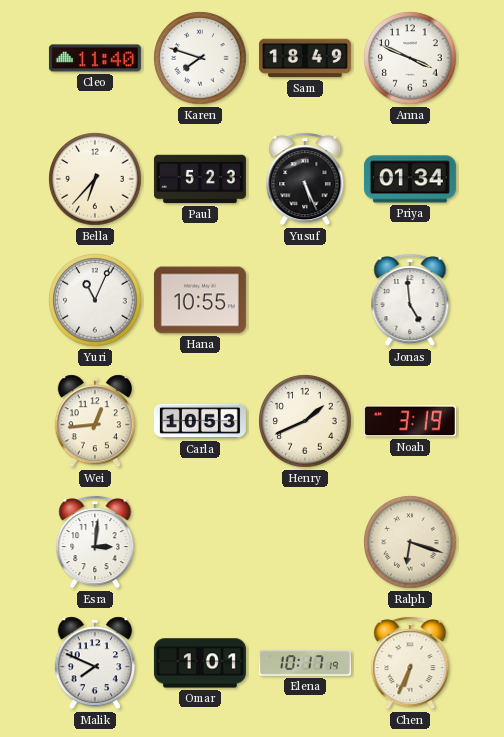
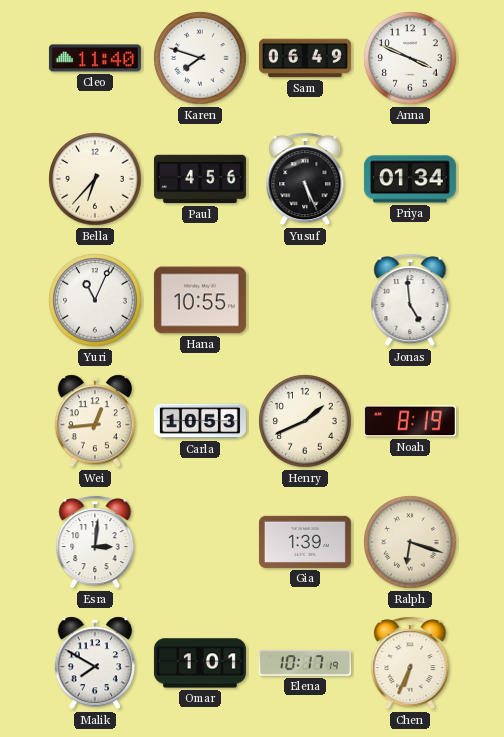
Sam: 18:49 -> 06:49
Paul: 5:23 -> 4:56
Noah: 3:19 -> 8:19
Gia: none -> 1:39
Malik: 7:49 -> 7:50
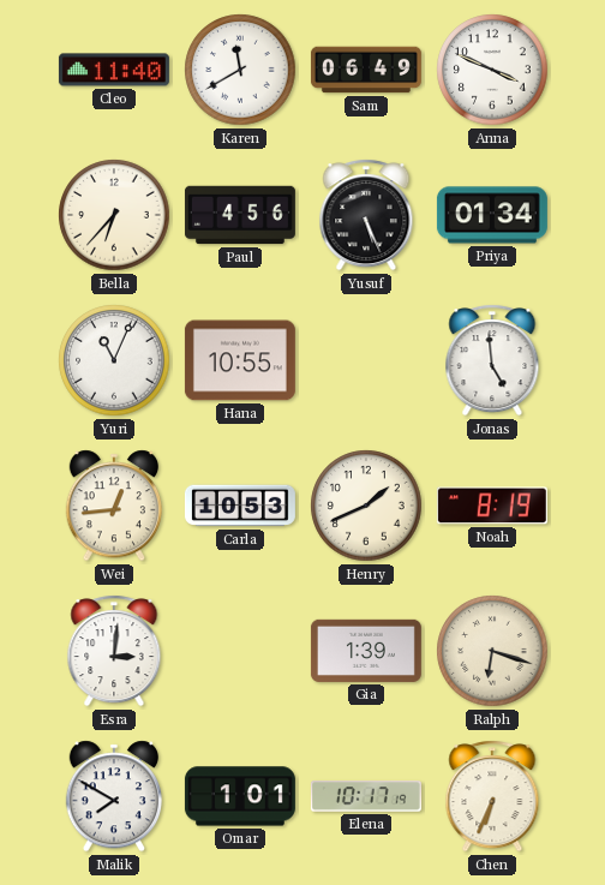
Karen: 7:48 -> 11:40
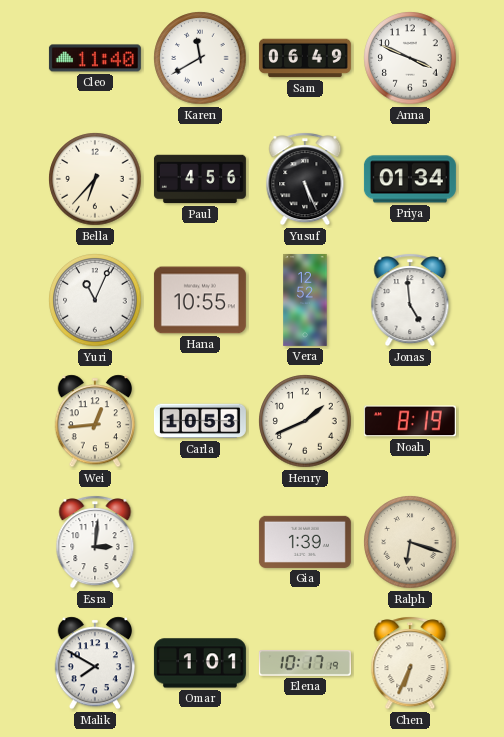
Vera: none -> 12:52
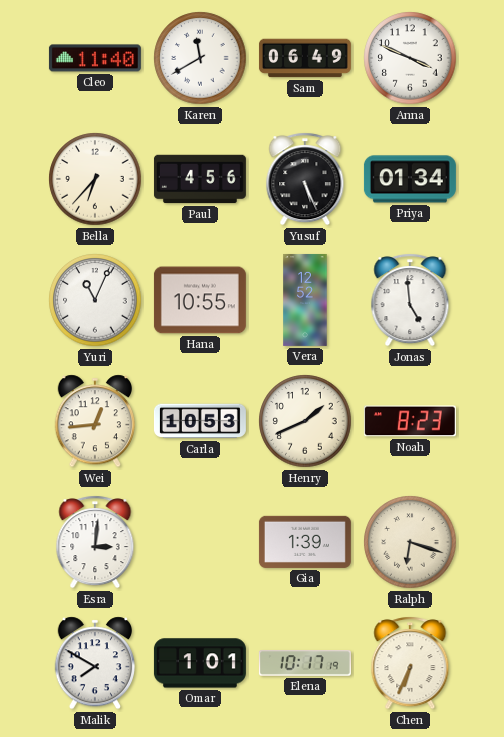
Noah: 8:19 -> 8:23
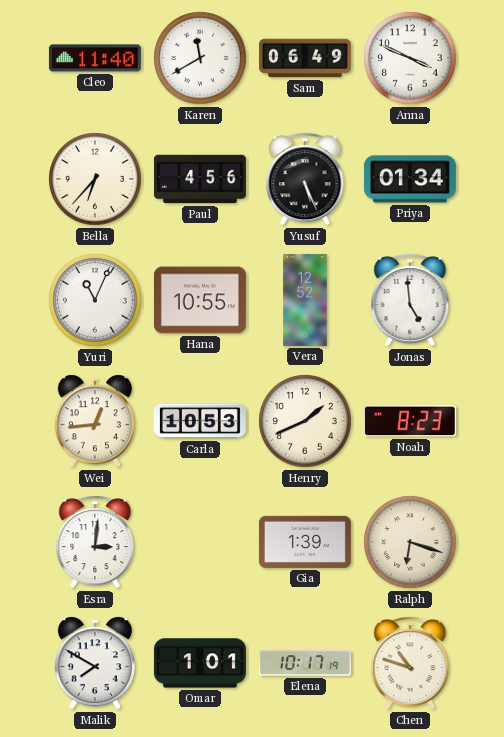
Chen: 6:34 -> 10:48
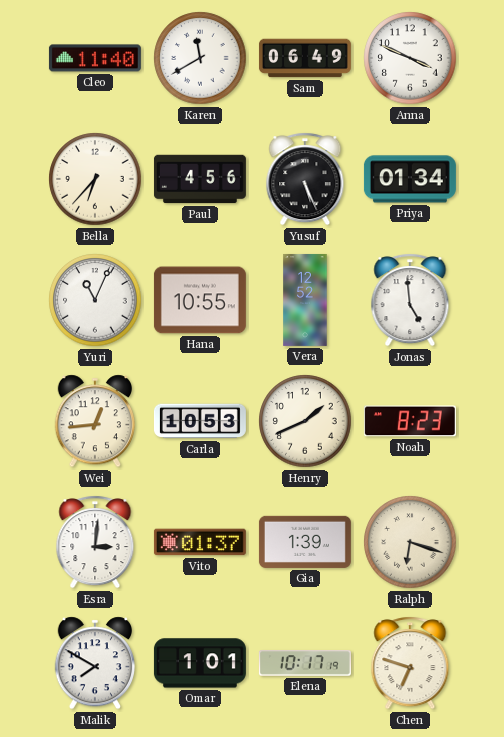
Vito: none -> 01:37
Chen: 10:48 -> 6:48
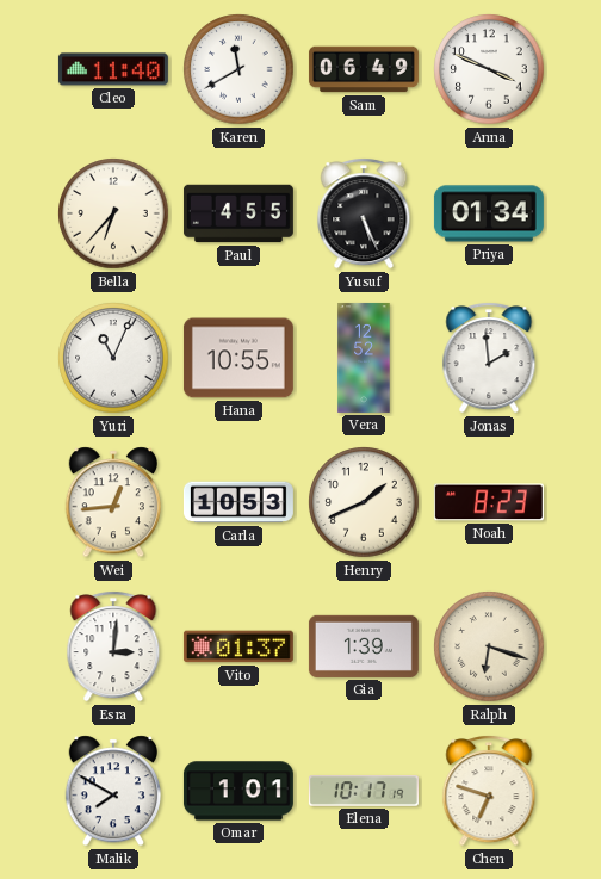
Paul: 4:56 -> 4:55
Jonas: 4:59 -> 1:59
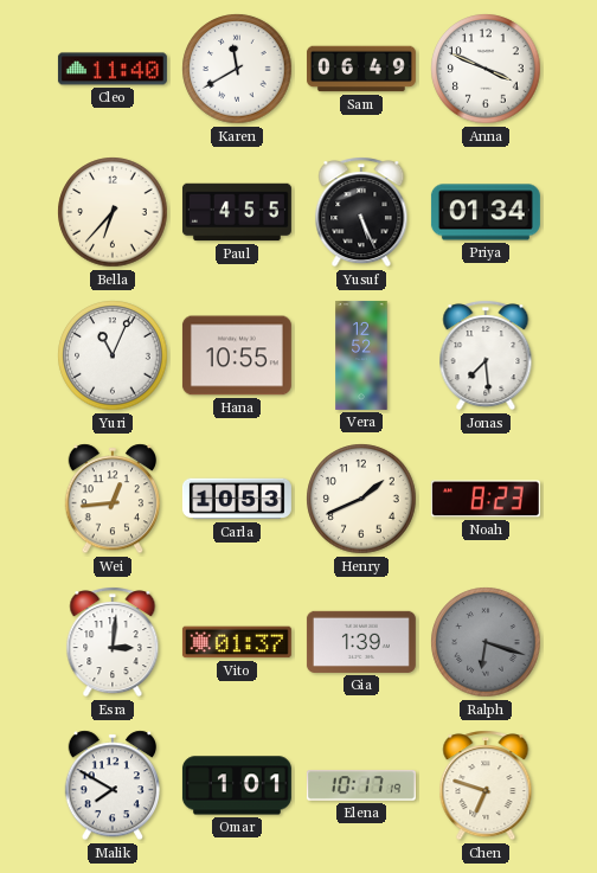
Jonas: 1:59 -> 7:29
Ralph dial: cream -> grey
